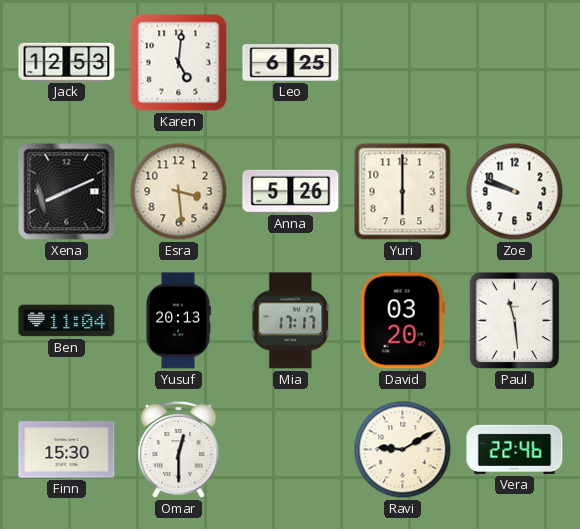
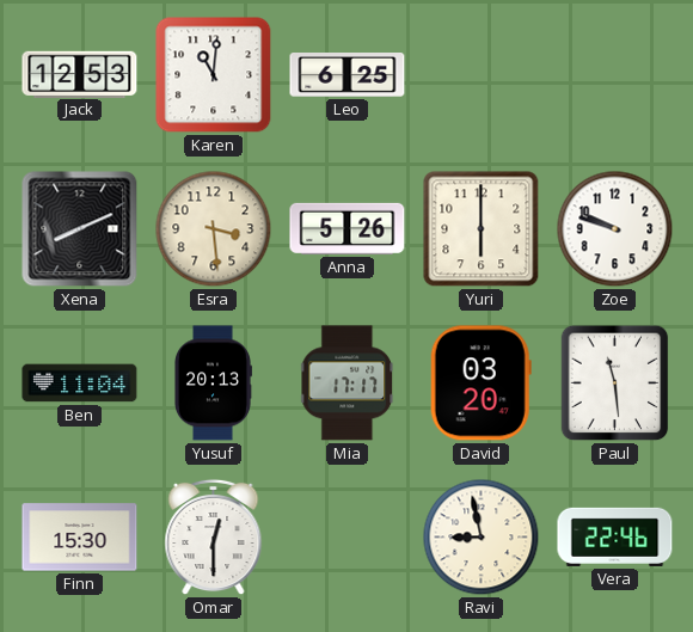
Karen: 5:01 -> 11:01
Ravi: 9:10 -> 8:58
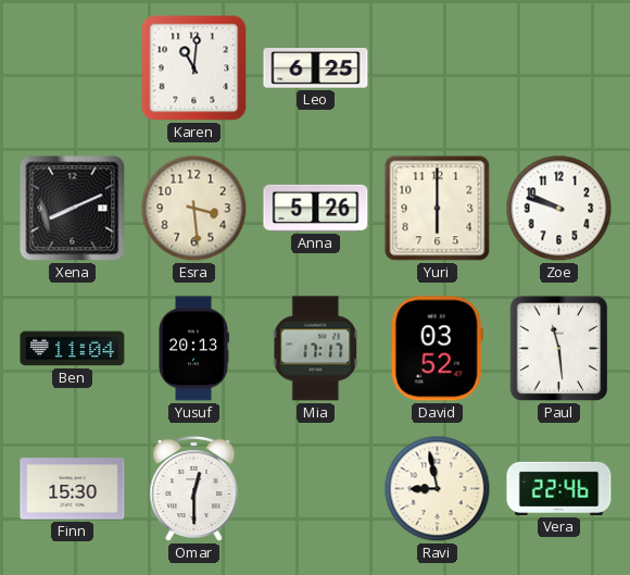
Jack: 12:53 -> none
David: 03:20 -> 03:52
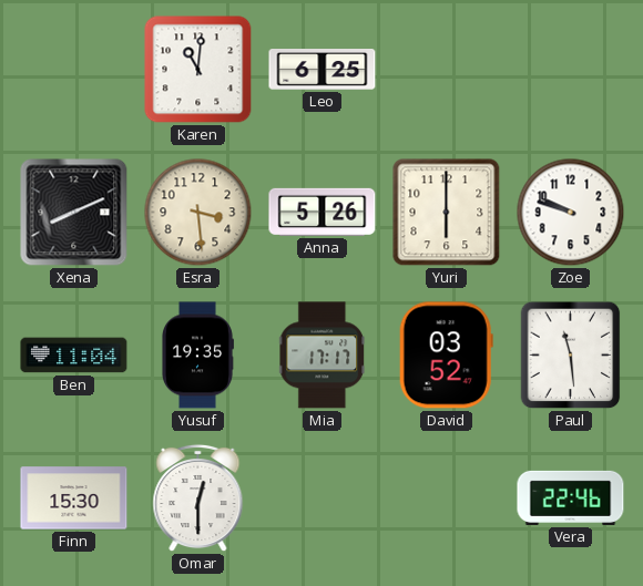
Yusuf: 20:13 -> 19:35
Ravi: 8:58 -> none
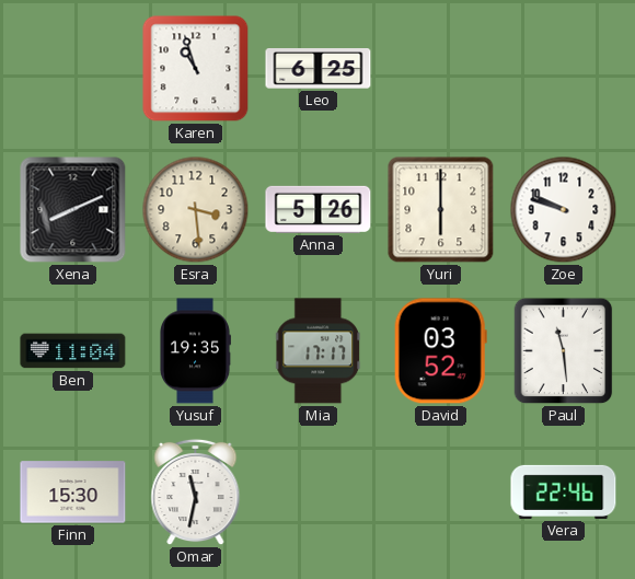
Karen: 11:01 -> 10:57
Omar: 12:30 -> 11:32
